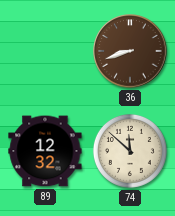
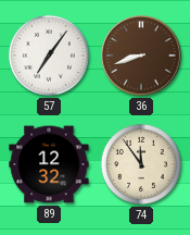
57: none -> 7:06
74: 11:52 -> 11:54
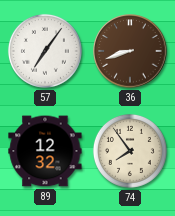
74: 11:54 -> 7:54
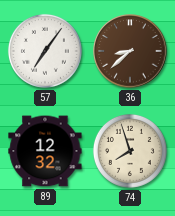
36: 8:42 -> 8:38
74: 7:54 -> 7:57
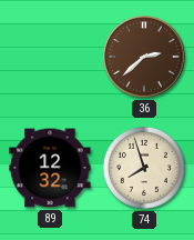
57: 7:06 -> none
36: 8:38 -> 2:38
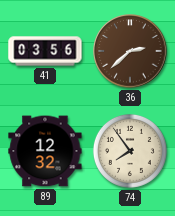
41: none -> 03:56
74: 7:57 -> 7:54
